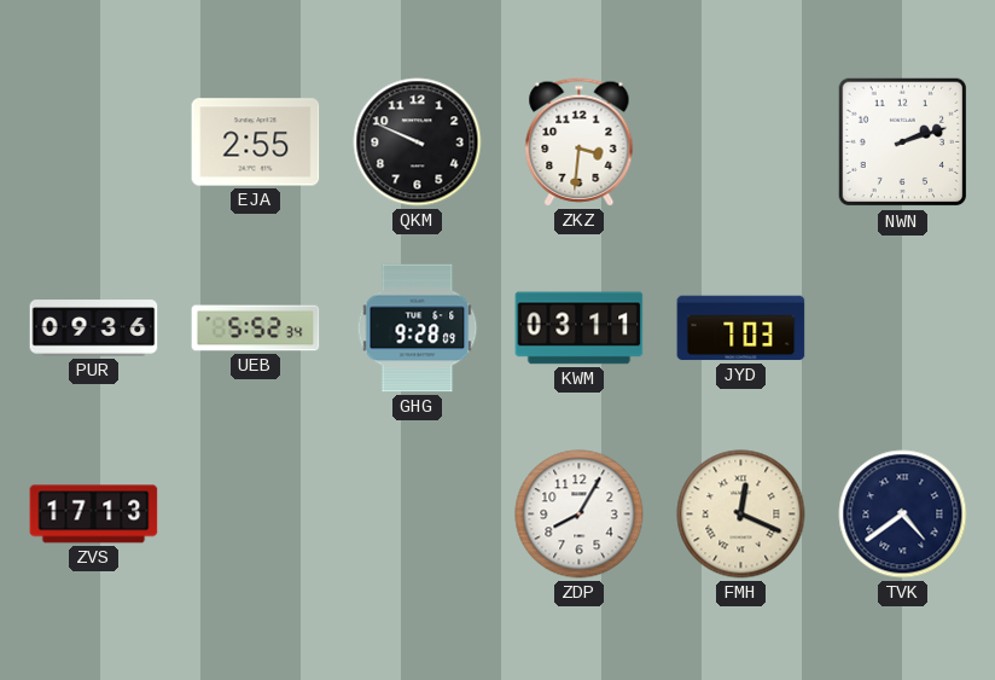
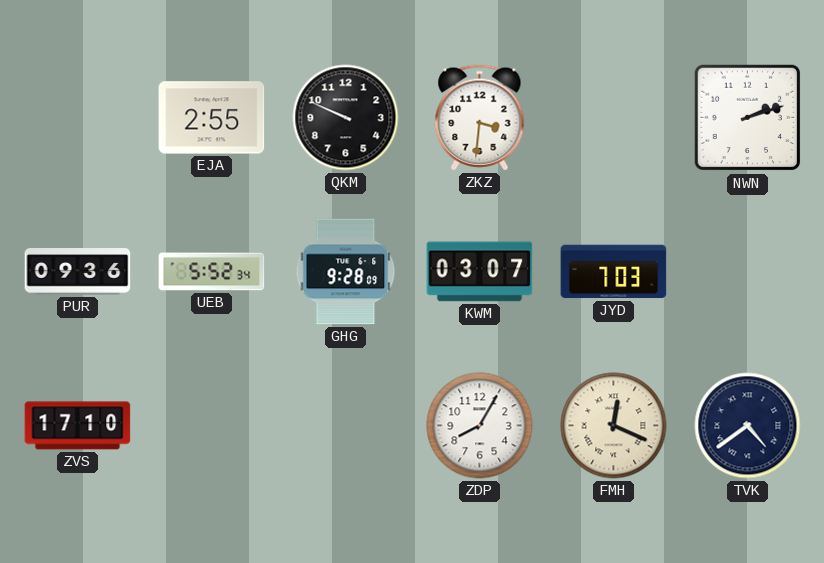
KWM: 03:11 -> 03:07
ZVS: 17:13 -> 17:10
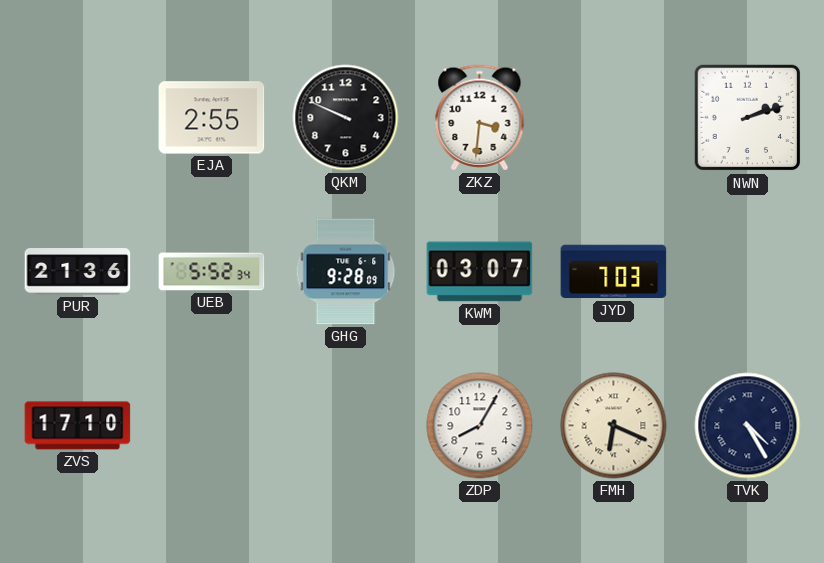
PUR: 09:36 -> 21:36
FMH: 12:19 -> 6:19
TVK: 4:39 -> 4:25
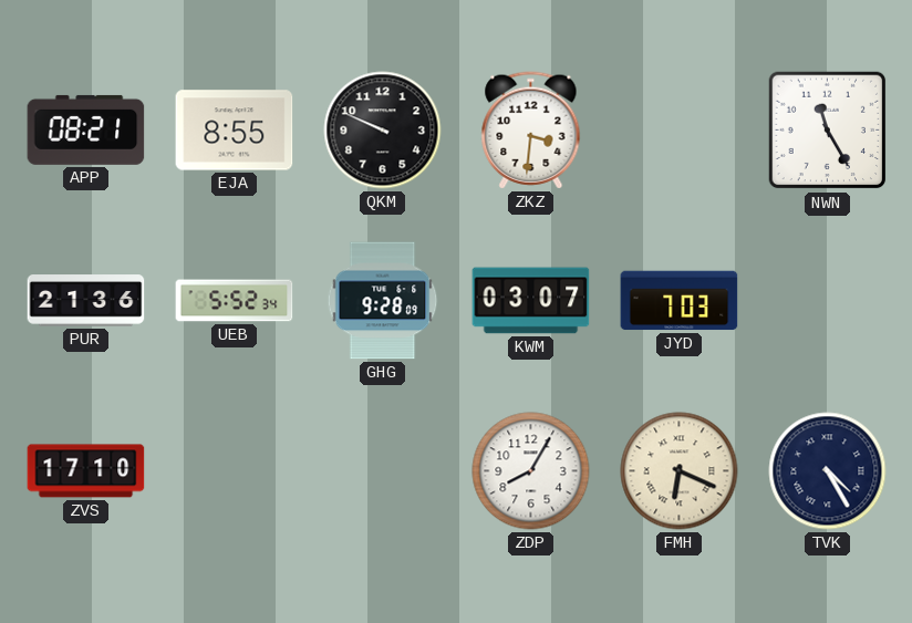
APP: none -> 08:21
EJA: 2:55 -> 8:55
NWN: 2:12 -> 11:25
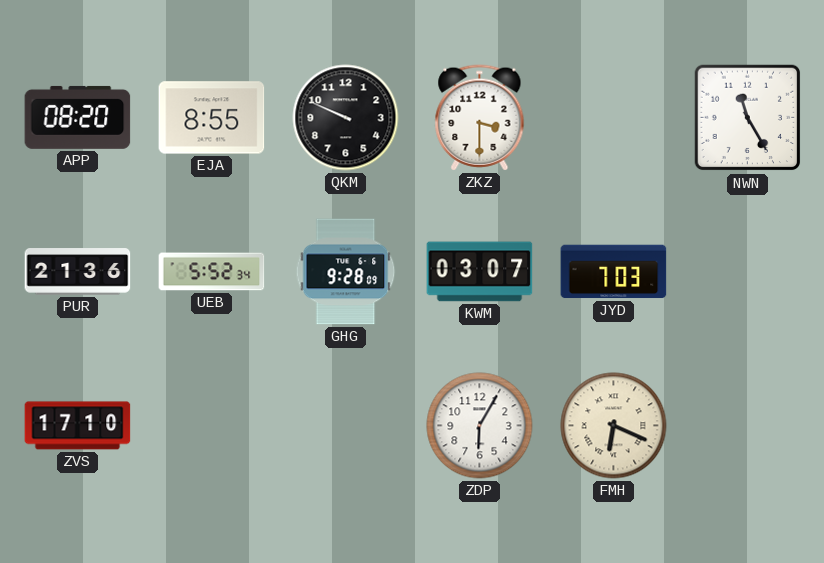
APP: 08:21 -> 08:20
ZKZ: 3:31 -> 3:30
ZDP: 8:05 -> 6:05
TVK: 4:25 -> none
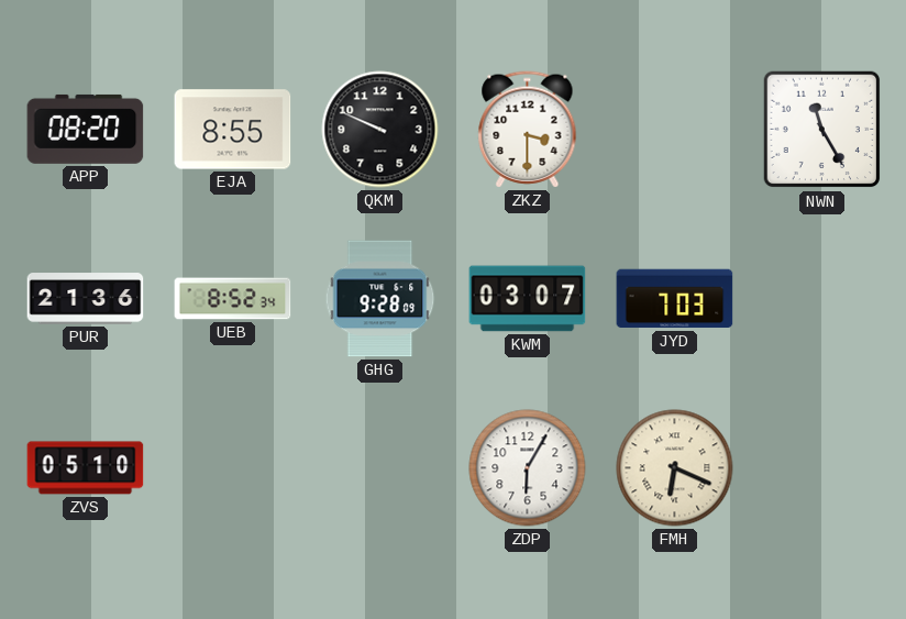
UEB: 5:52 -> 8:52
ZVS: 17:10 -> 05:10
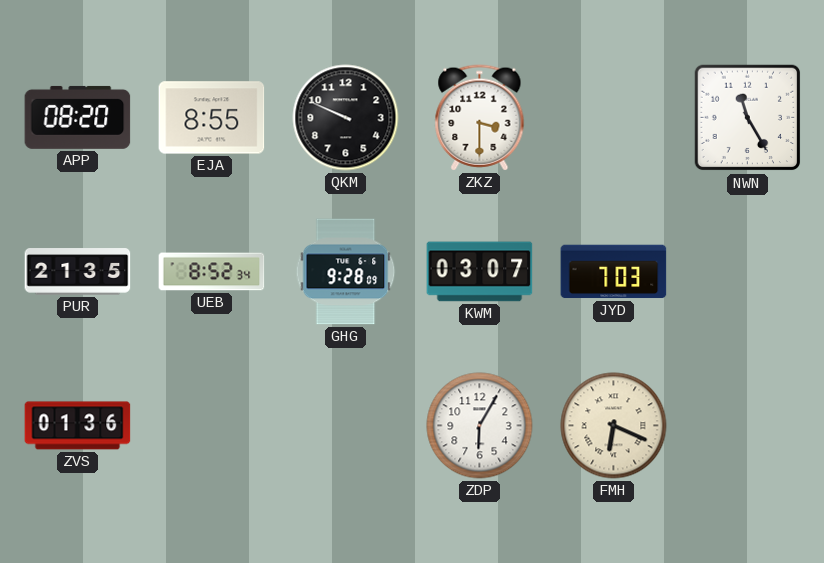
PUR: 21:36 -> 21:35
ZVS: 05:10 -> 01:36
